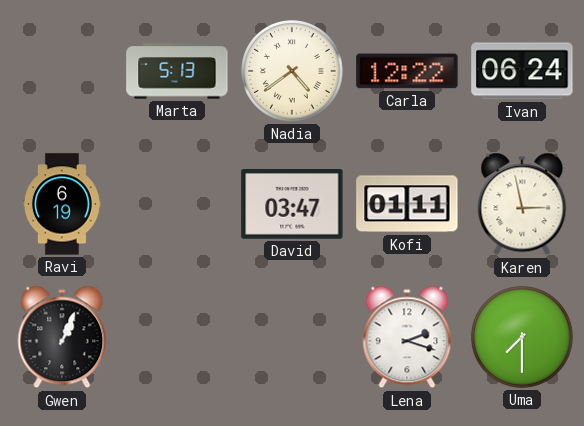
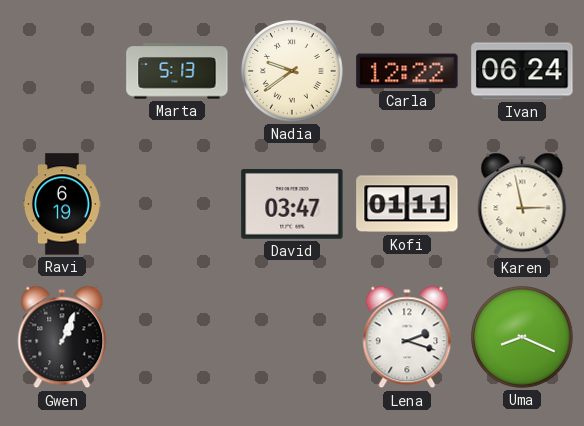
Nadia: 4:39 -> 9:39
Uma: 7:30 -> 8:19
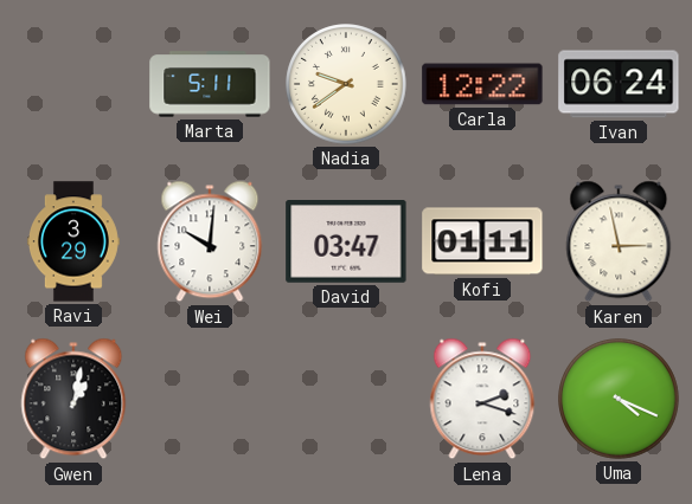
Marta: 5:13 -> 5:11
Ravi: 6:19 -> 3:29
Wei: none -> 10:01
Gwen: 1:04 -> 1:02
Uma: 8:19 -> 4:19
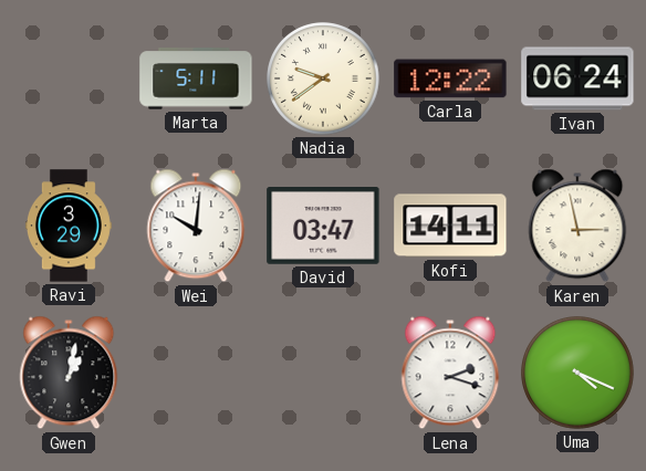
Kofi: 01:11 -> 14:11
